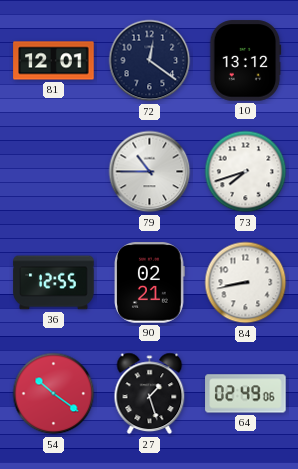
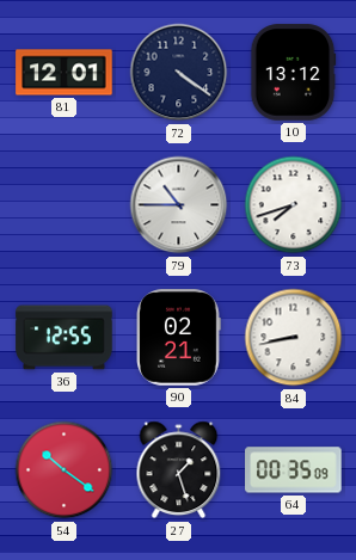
72: 12:21 -> 4:21
64: 02:49 -> 00:35
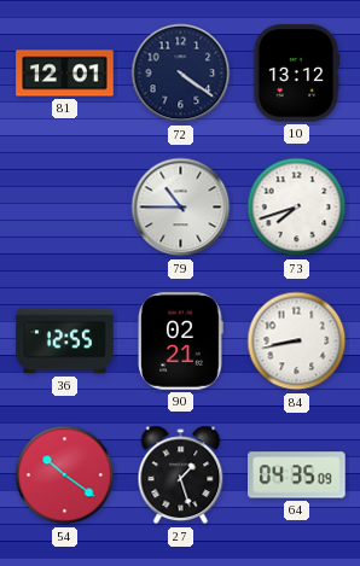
64: 00:35 -> 04:35
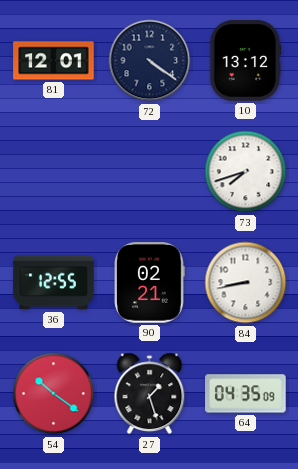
79: 10:45 -> none
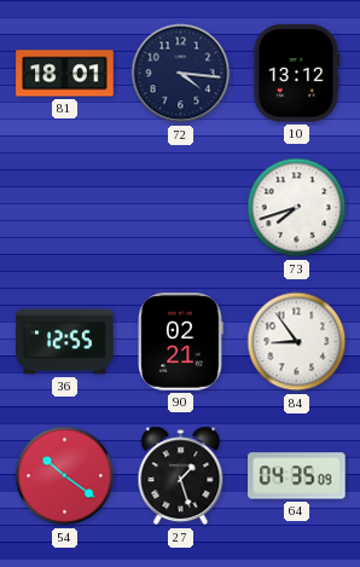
81: 12:01 -> 18:01
72: 4:21 -> 4:16
84: 8:43 -> 8:54
